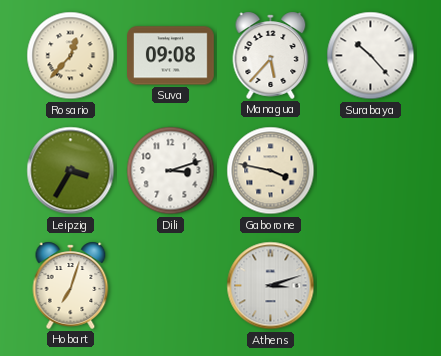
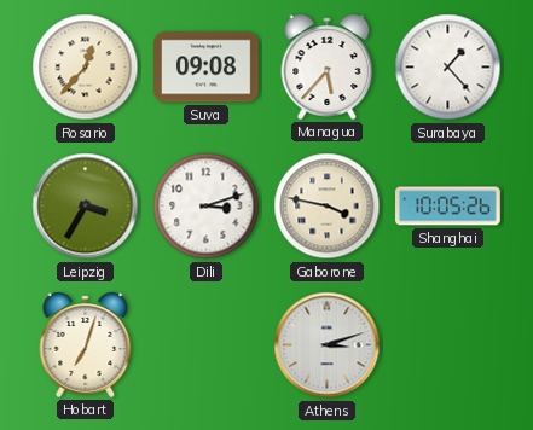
Surabaya: 10:23 -> 1:23
Shanghai: none -> 10:05
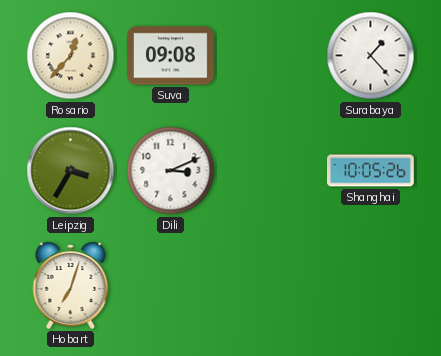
Managua: 5:37 -> none
Dili: 3:12 -> 3:11
Gaborone: 3:47 -> none
Athens: 3:12 -> none
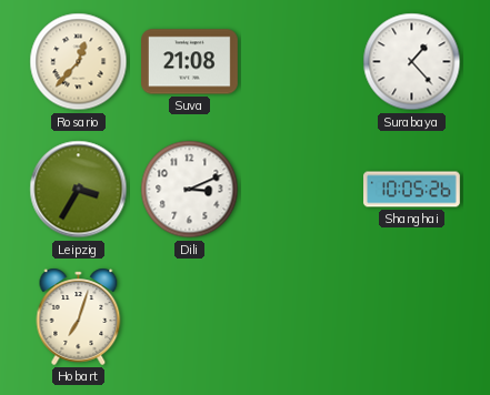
Suva: 09:08 -> 21:08
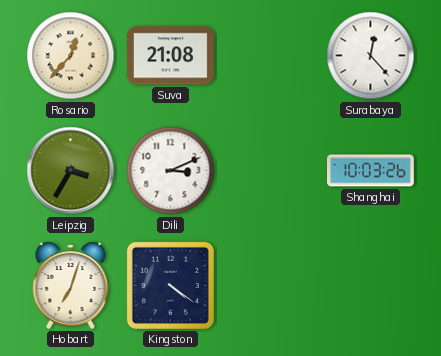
Surabaya: 1:23 -> 12:23
Shanghai: 10:05 -> 10:03
Kingston: none -> 4:21
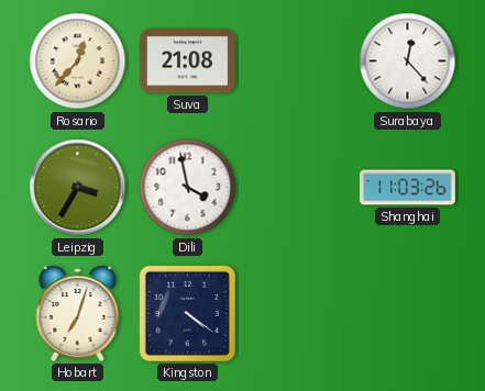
Dili: 3:11 -> 3:58
Shanghai: 10:03 -> 11:03
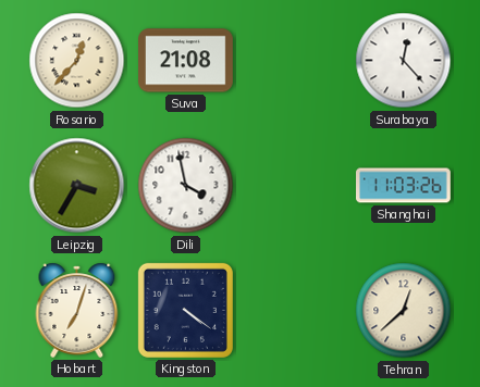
Tehran: none -> 12:38
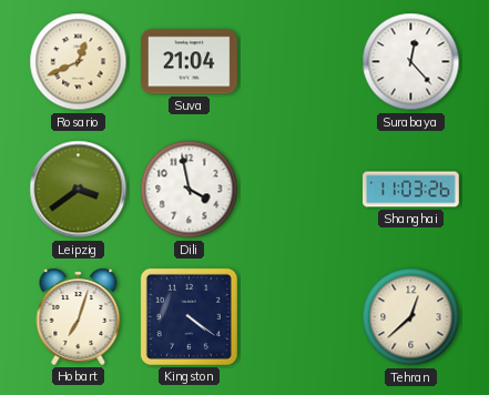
Rosario: 12:37 -> 12:41
Suva: 21:08 -> 21:04
Leipzig: 3:35 -> 3:39
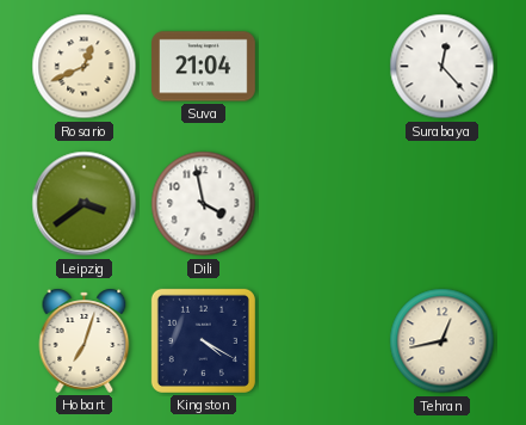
Shanghai: 11:03 -> none
Kingston: 4:21 -> 4:20
Tehran: 12:38 -> 12:43
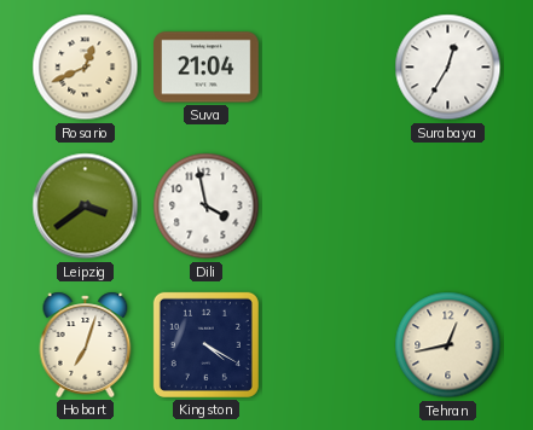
Surabaya: 12:23 -> 12:35
